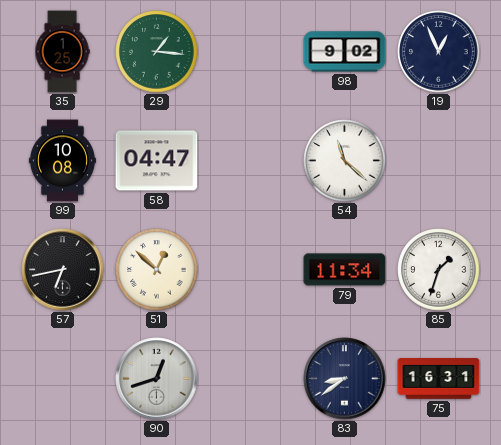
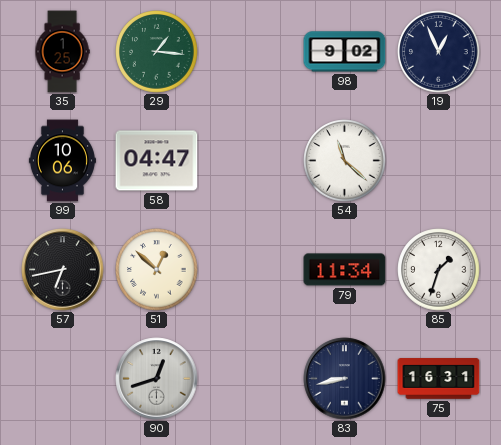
99: 10:08 -> 10:06
83: 8:39 -> 8:43
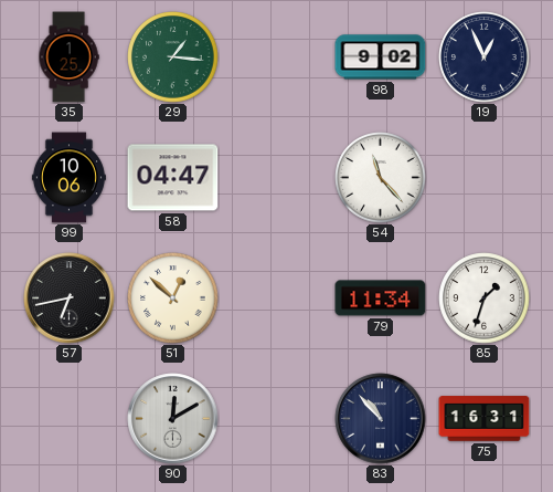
54: 11:22 -> 11:23
90: 12:42 -> 12:10
83: 8:43 -> 10:53
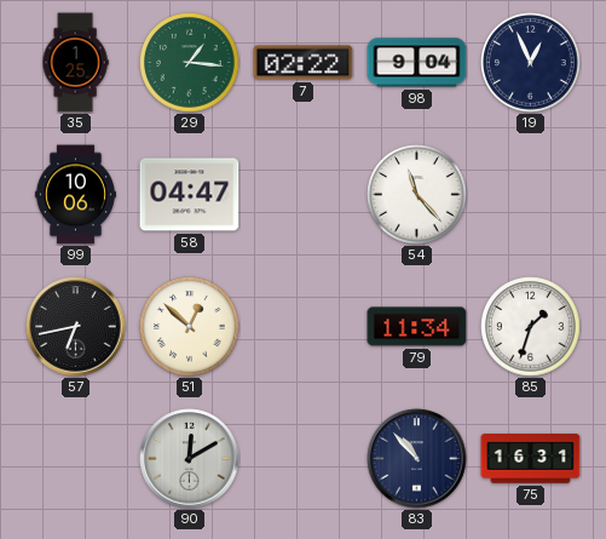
7: none -> 02:22
98: 9:02 -> 9:04
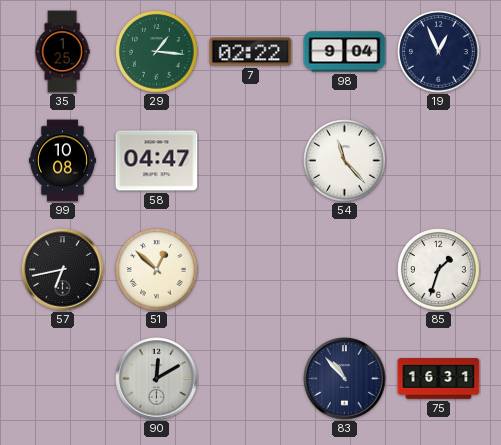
99: 10:06 -> 10:08
79: 11:34 -> none
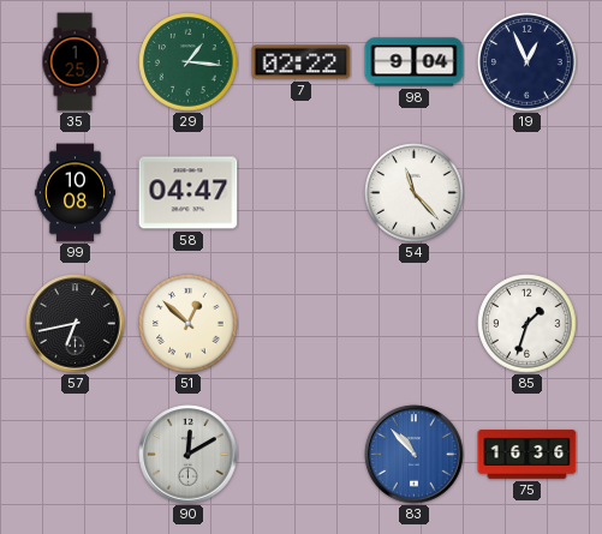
83 dial: navy -> blue
75: 16:31 -> 16:36
